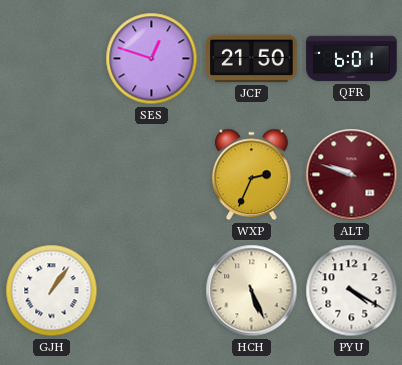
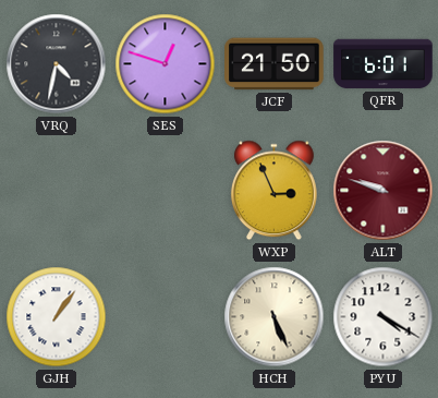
VRQ: none -> 4:32
WXP: 2:34 -> 2:56
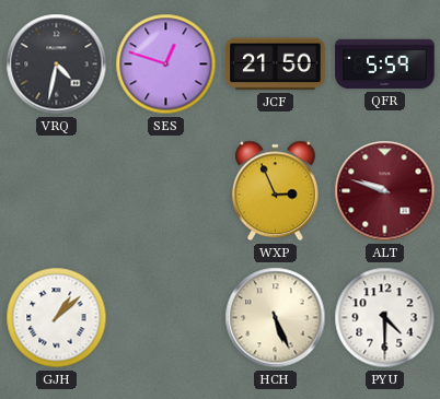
QFR: 6:01 -> 5:59
GJH: 1:06 -> 1:08
PYU: 4:20 -> 4:30
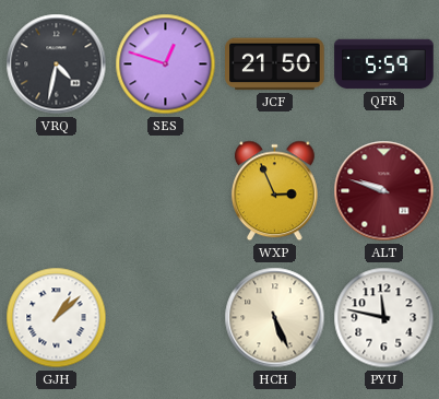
PYU: 4:30 -> 11:47
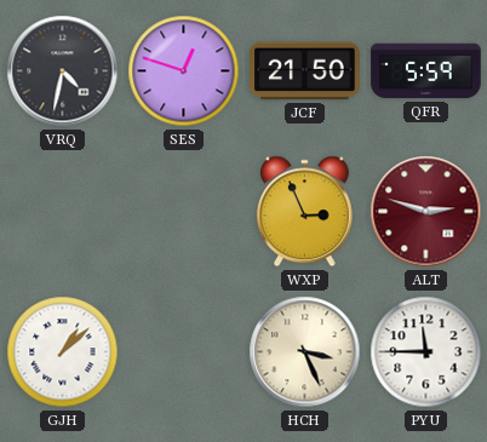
ALT: 9:48 -> 2:48
HCH: 5:26 -> 3:26
PYU: 11:47 -> 11:45
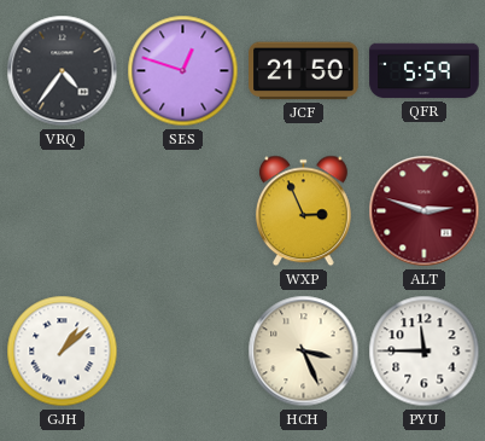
VRQ: 4:32 -> 4:36
